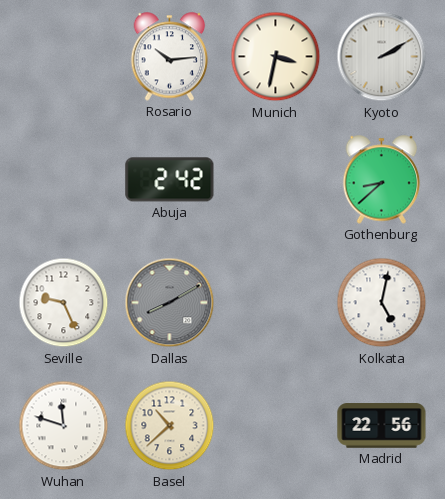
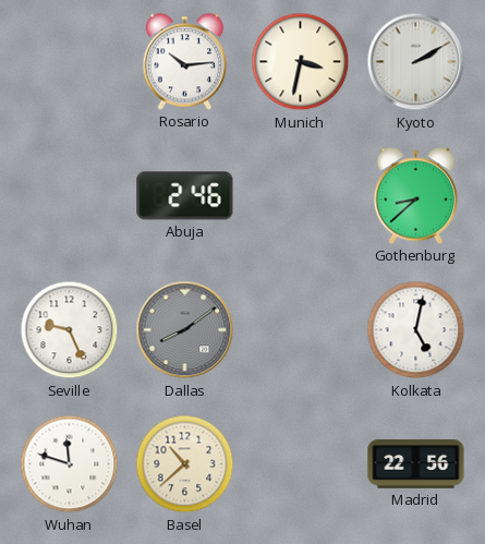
Abuja: 2:42 -> 2:46
Dallas: 8:10 -> 8:09
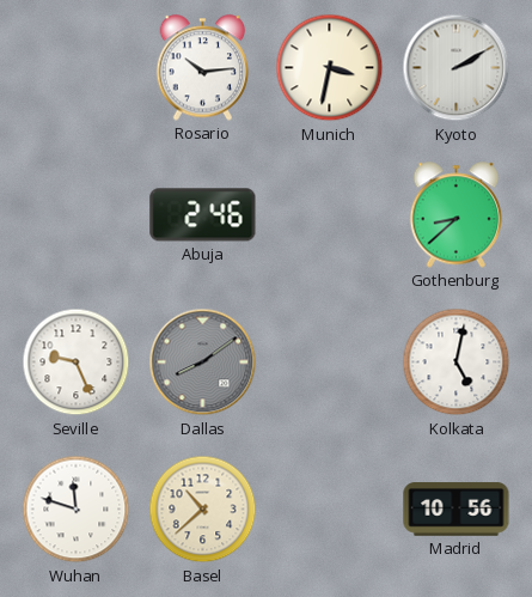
Madrid: 22:56 -> 10:56
